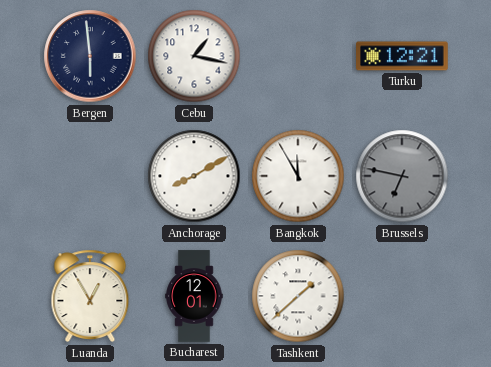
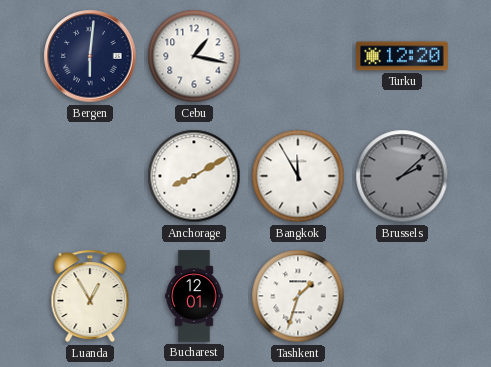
Bergen: 5:59 -> 6:01
Turku: 12:21 -> 12:20
Brussels: 6:47 -> 2:08
Tashkent: 1:38 -> 1:33
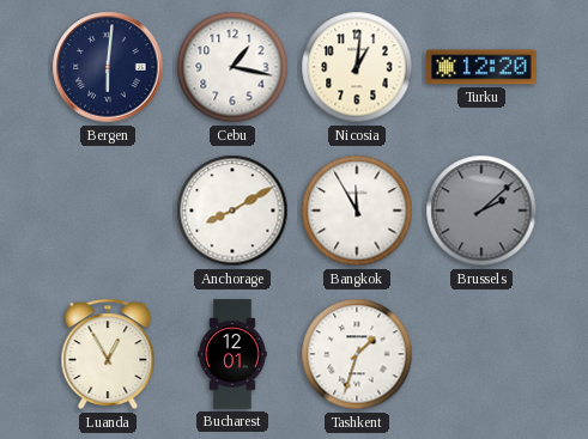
Nicosia: none -> 1:01
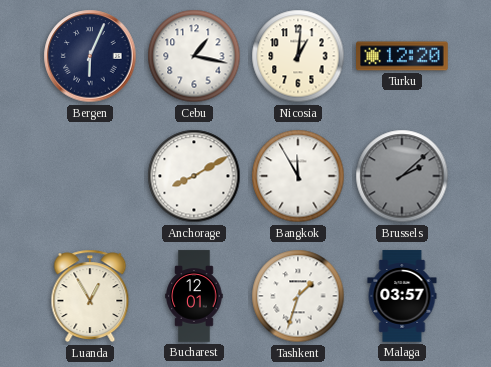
Bergen: 6:01 -> 6:04
Malaga: none -> 03:57
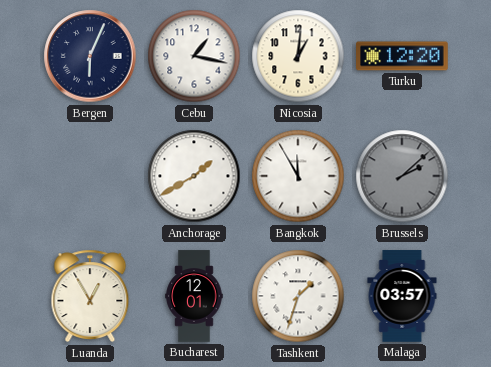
Anchorage: 8:10 -> 1:40
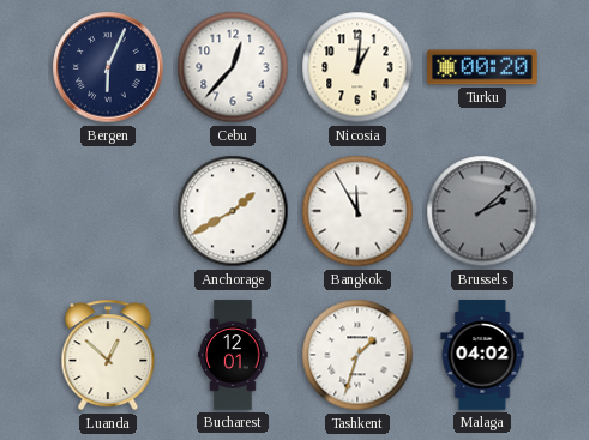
Cebu: 1:17 -> 12:37
Turku: 12:20 -> 00:20
Luanda: 12:55 -> 12:52
Malaga: 03:57 -> 04:02
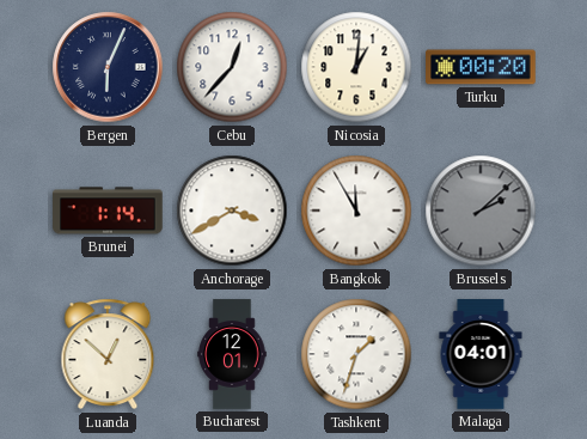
Brunei: none -> 1:14
Anchorage: 1:40 -> 3:40
Malaga: 04:02 -> 04:01
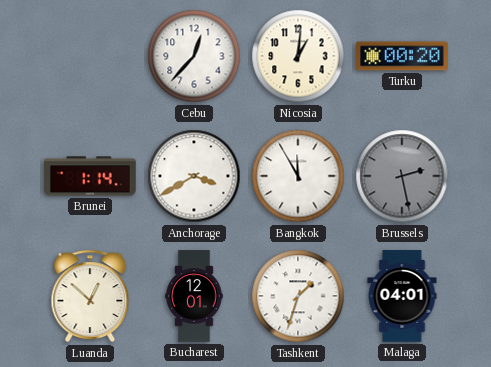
Bergen: 6:04 -> none
Brussels: 2:08 -> 2:28
